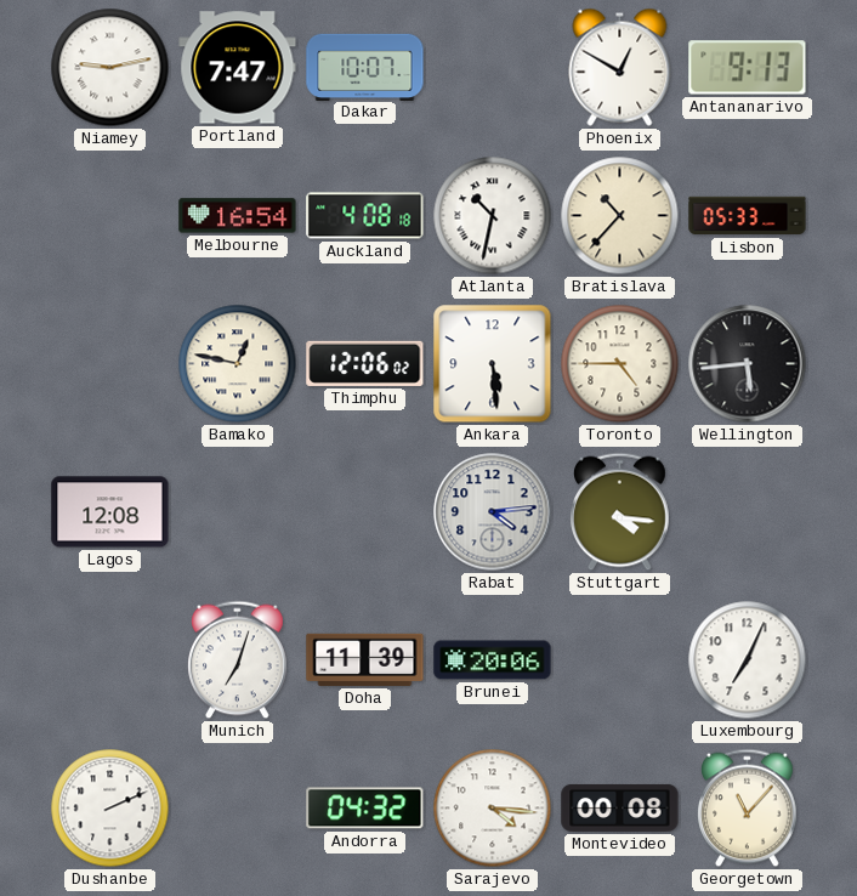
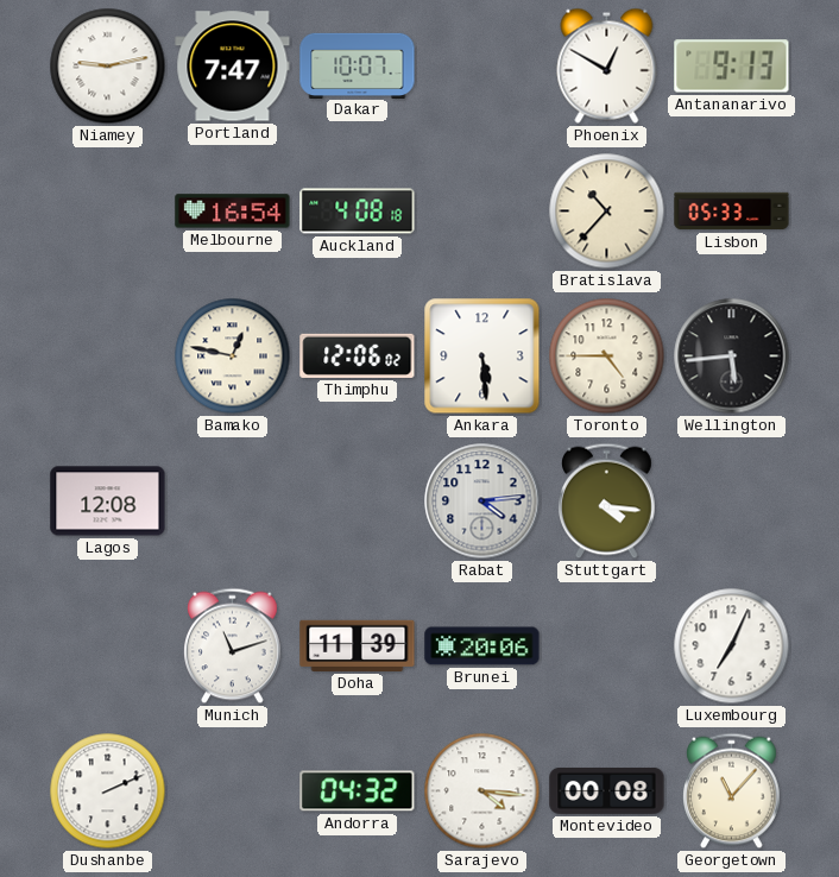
Atlanta: 10:32 -> none
Munich: 7:03 -> 11:12
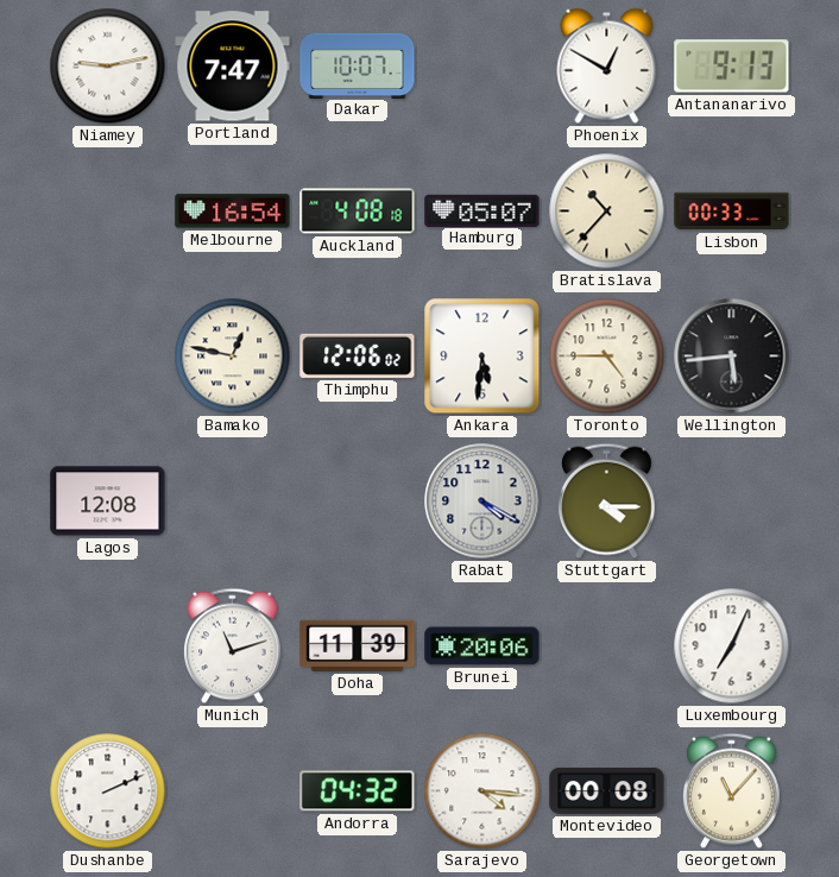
Hamburg: none -> 05:07
Lisbon: 05:33 -> 00:33
Ankara: 5:29 -> 5:31
Rabat: 4:14 -> 4:20
Stuttgart: 4:16 -> 4:15
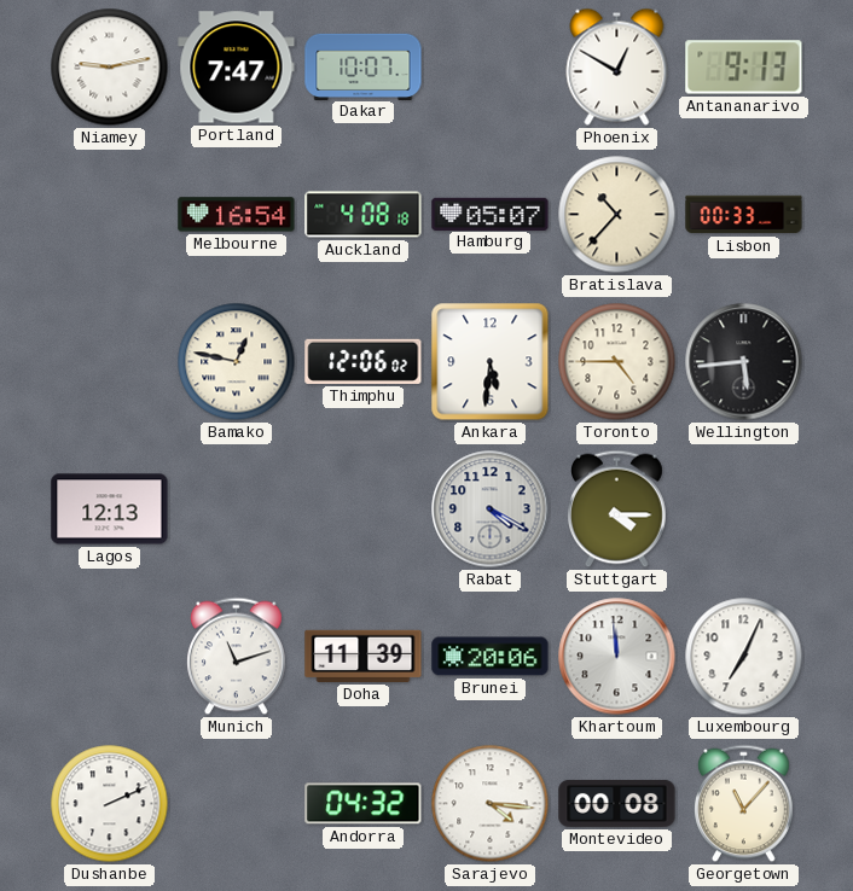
Lagos: 12:08 -> 12:13
Khartoum: none -> 11:59
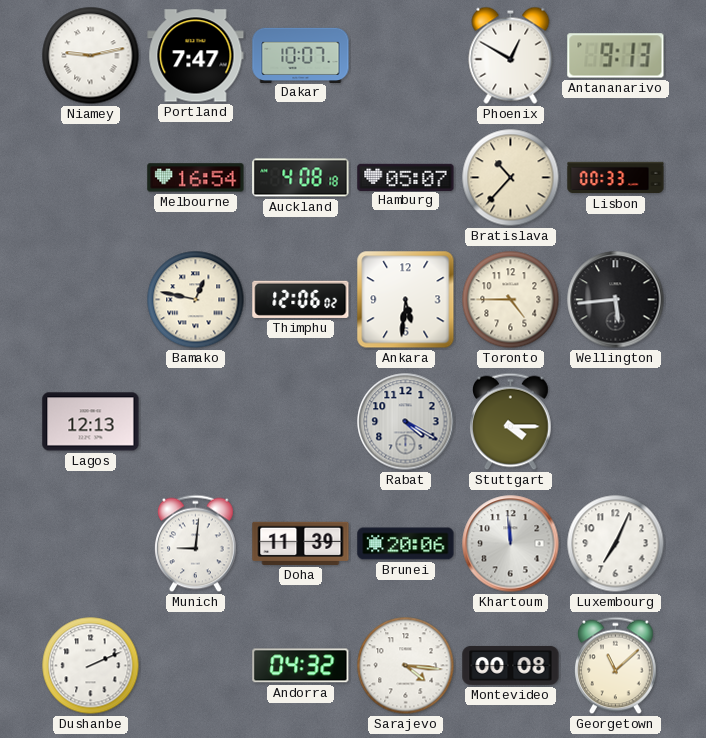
Munich: 11:12 -> 9:01
Georgetown: 11:07 -> 11:08
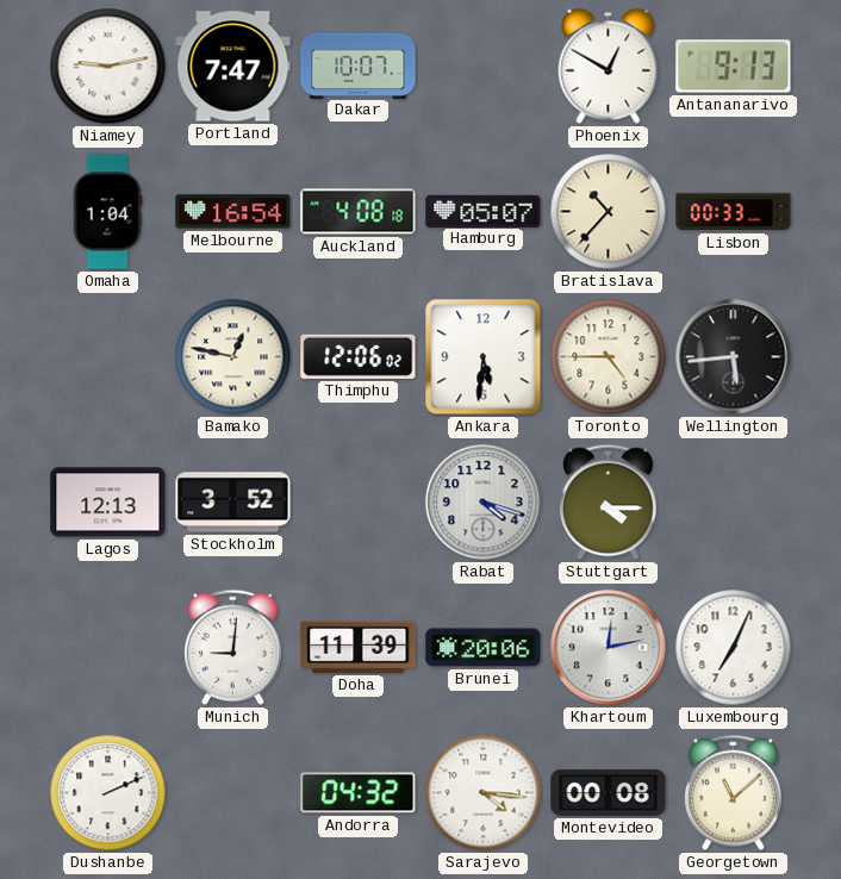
Omaha: none -> 1:04
Stockholm: none -> 3:52
Rabat: 4:20 -> 4:18
Khartoum: 11:59 -> 12:13
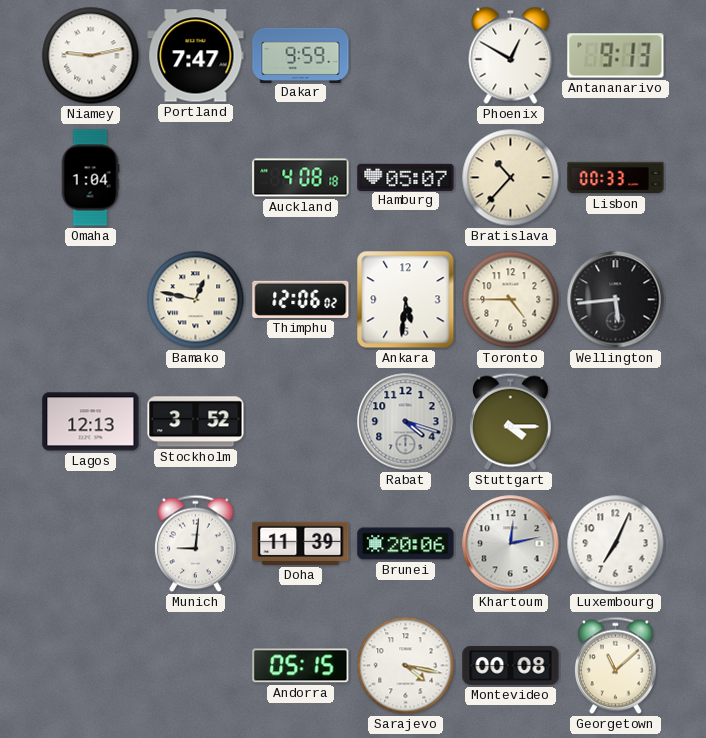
Dakar: 10:07 -> 9:59
Melbourne: 16:54 -> none
Dushanbe: 2:11 -> none
Andorra: 04:32 -> 05:15
Sarajevo: 4:16 -> 4:17
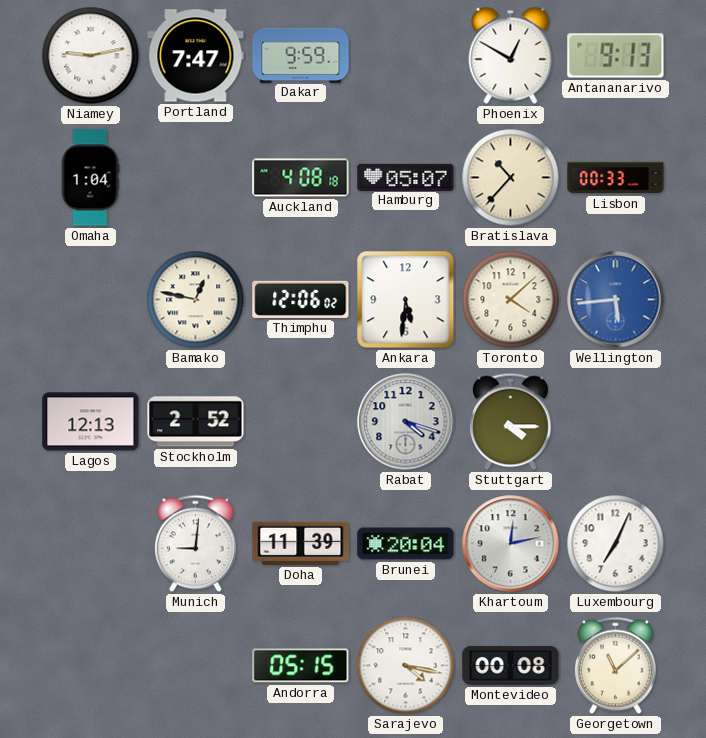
Toronto: 4:45 -> 4:08
Wellington dial: black -> blue
Stockholm: 3:52 -> 2:52
Brunei: 20:06 -> 20:04
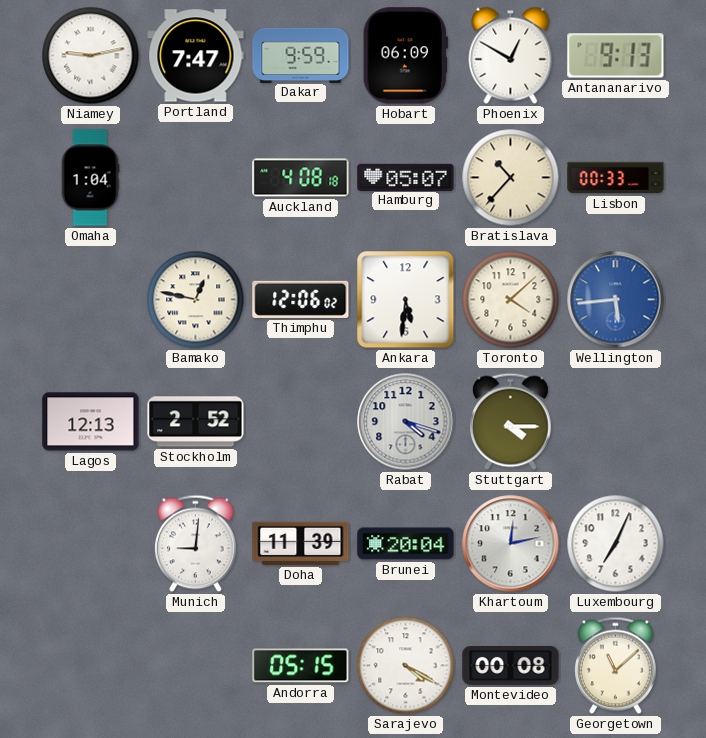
Hobart: none -> 06:09
Sarajevo: 4:17 -> 4:20
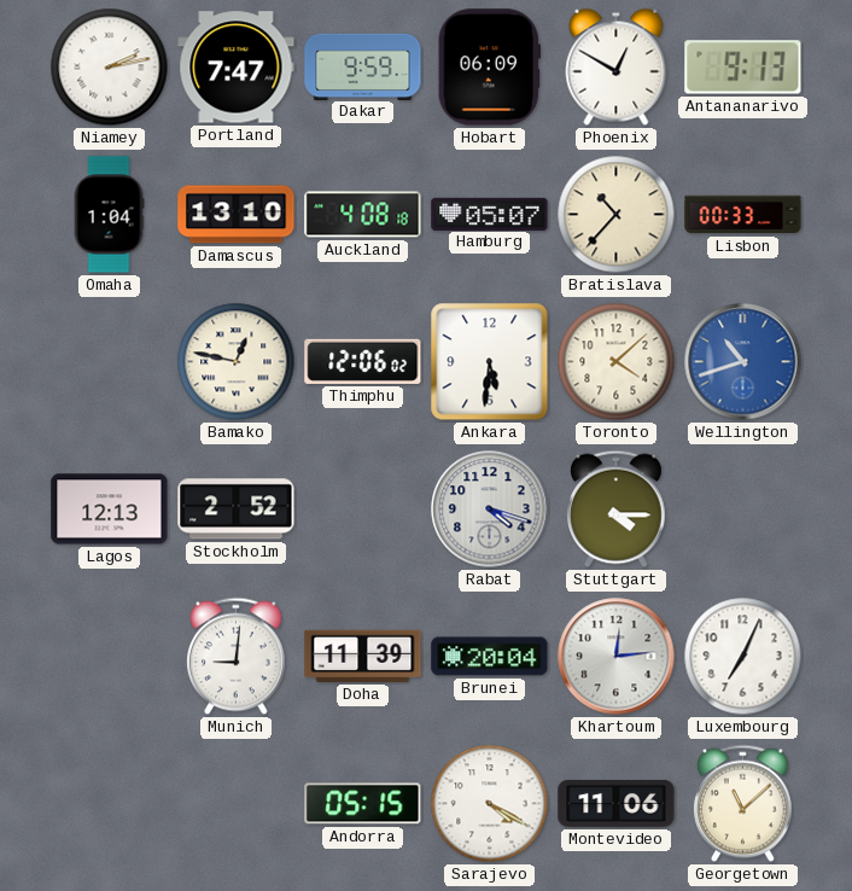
Niamey: 9:13 -> 2:13
Damascus: none -> 13:10
Wellington: 5:44 -> 10:42
Khartoum: 12:13 -> 12:14
Montevideo: 00:08 -> 11:06
